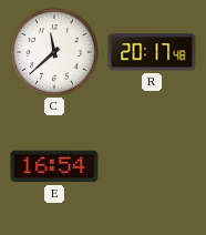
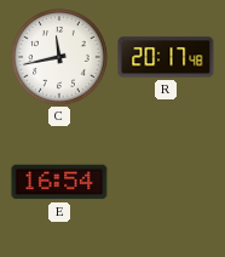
C: 11:38 -> 11:43
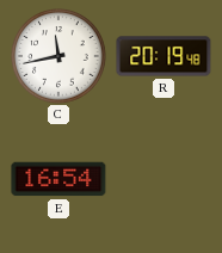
R: 20:17 -> 20:19
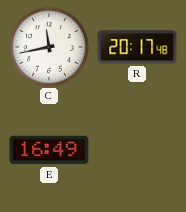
R: 20:19 -> 20:17
E: 16:54 -> 16:49
